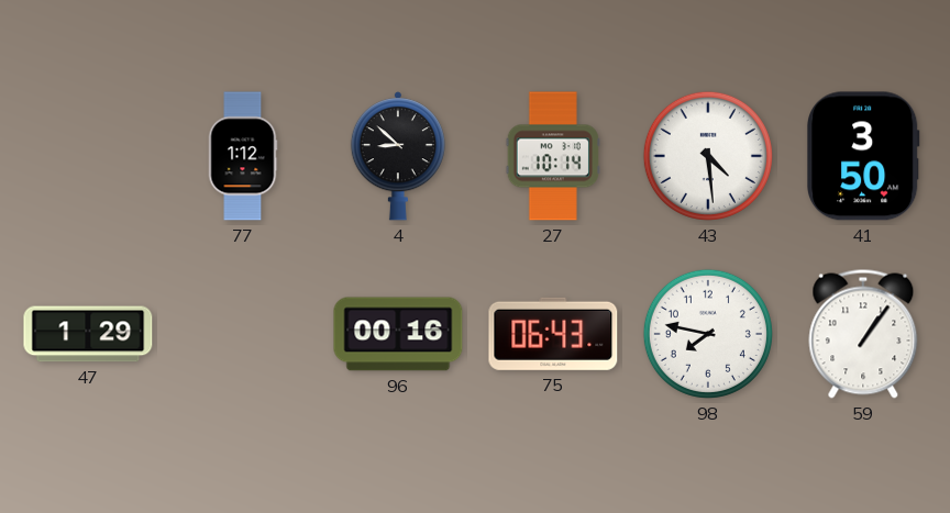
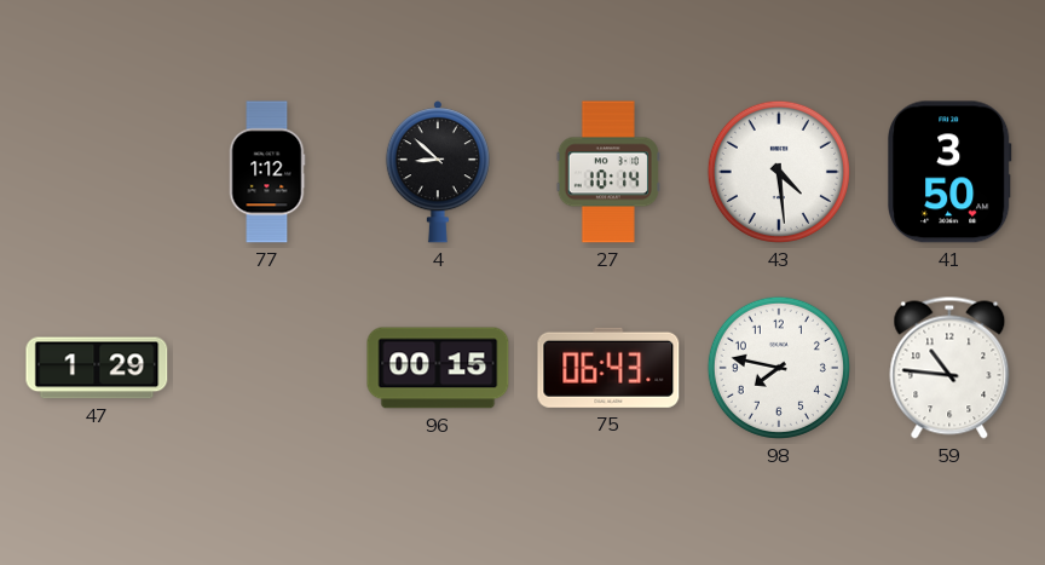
96: 00:16 -> 00:15
59: 1:06 -> 10:46
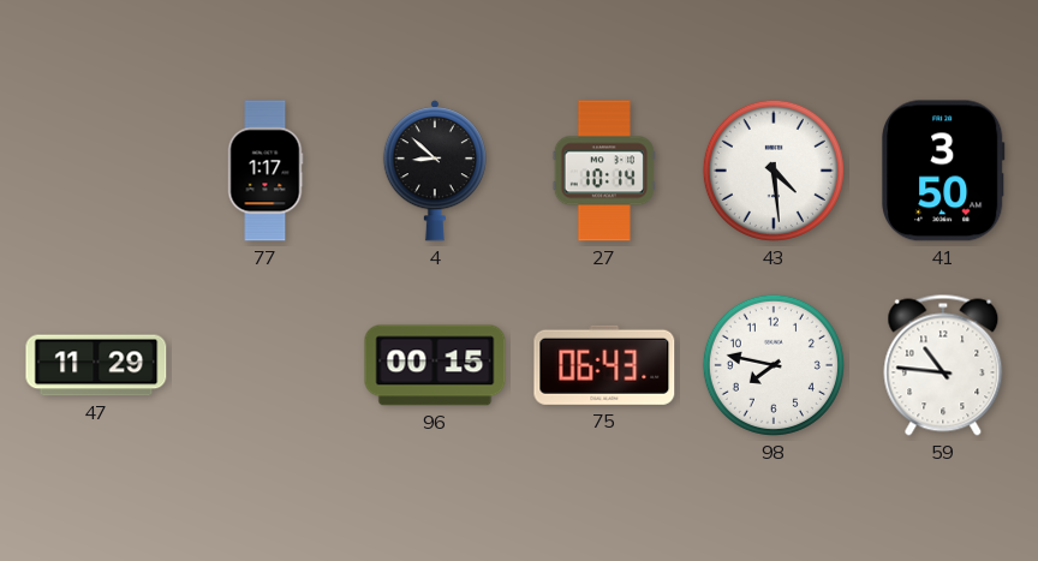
77: 1:12 -> 1:17
47: 1:29 -> 11:29
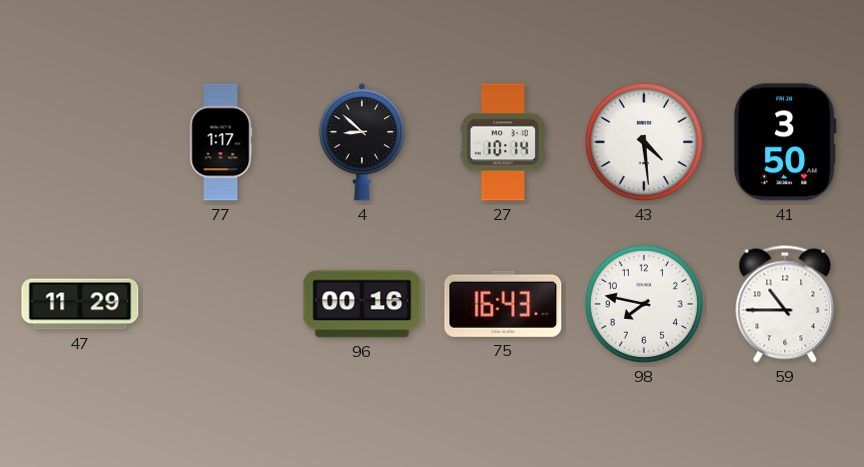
96: 00:15 -> 00:16
75: 06:43 -> 16:43
59: 10:46 -> 10:45
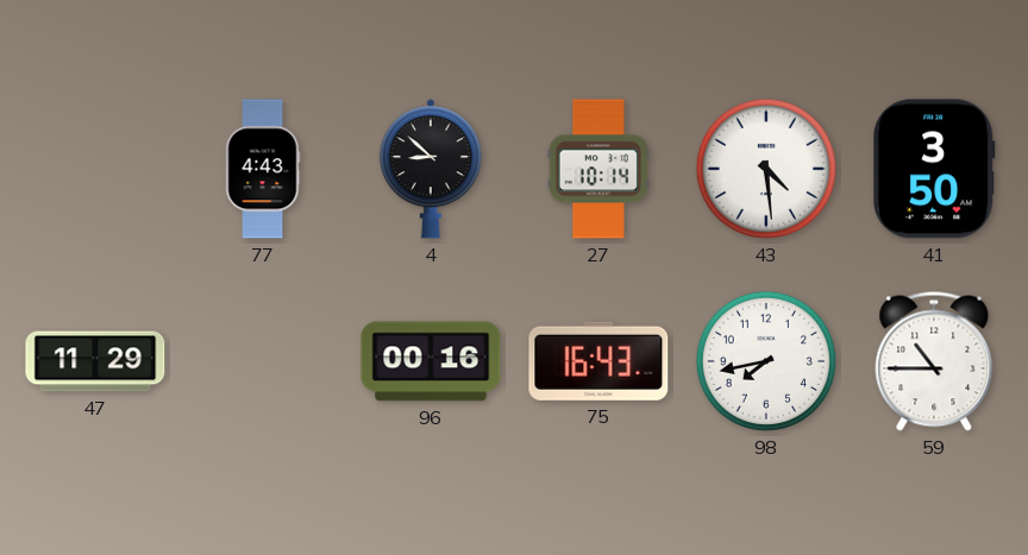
77: 1:17 -> 4:43
98: 7:47 -> 7:43
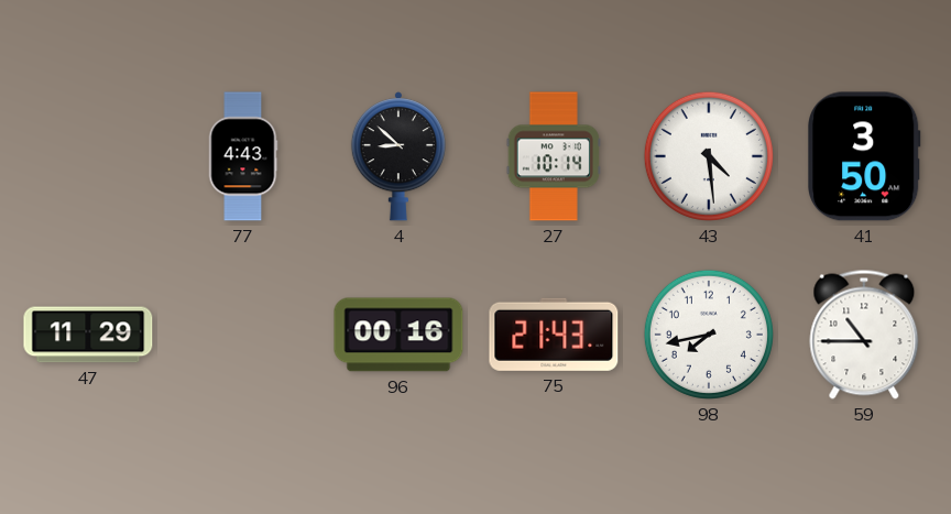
75: 16:43 -> 21:43
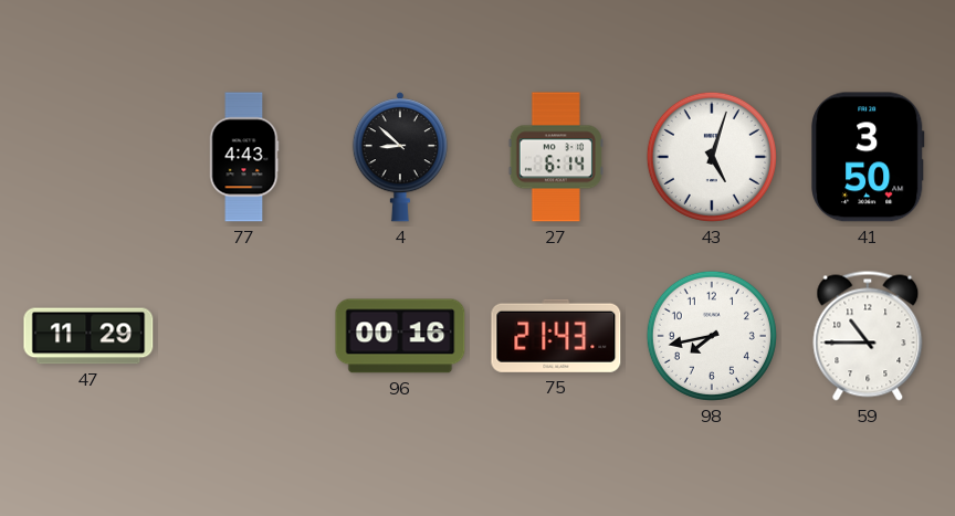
27: 10:14 -> 6:14
43: 4:29 -> 5:03
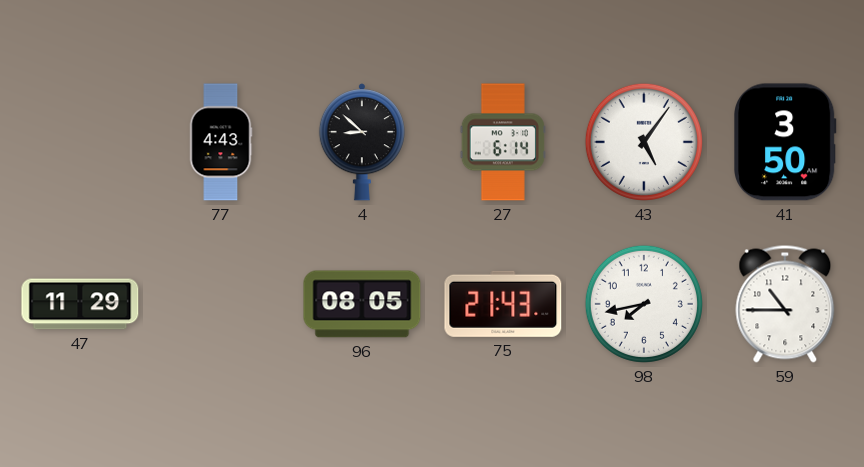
43: 5:03 -> 5:06
96: 00:16 -> 08:05
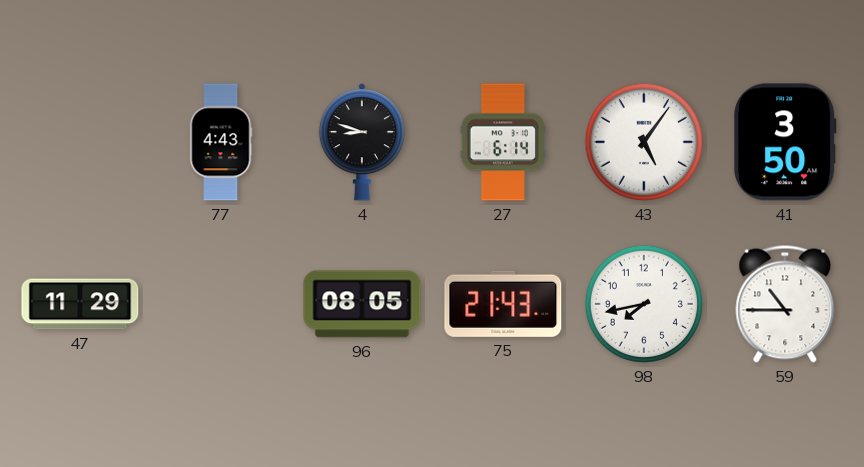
4: 8:52 -> 8:48
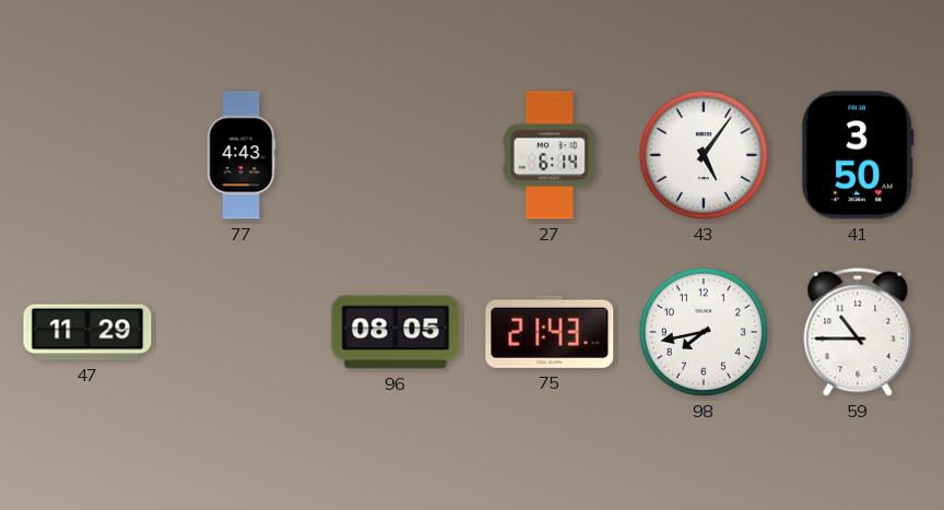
4: 8:48 -> none
